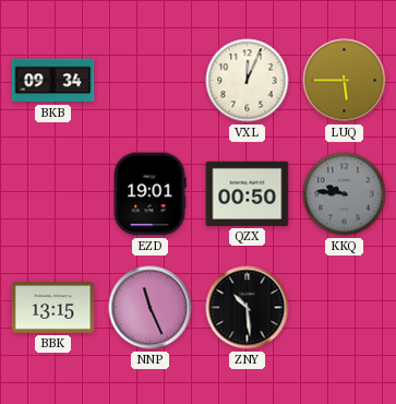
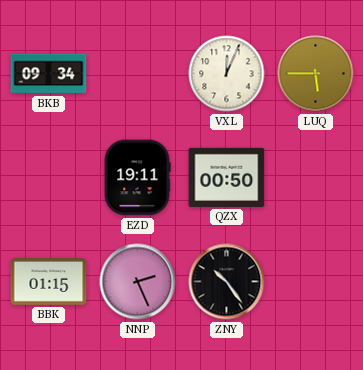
EZD: 19:01 -> 19:11
KKQ: 9:46 -> none
BBK: 13:15 -> 01:15
NNP: 11:26 -> 2:26
ZNY: 10:29 -> 10:24
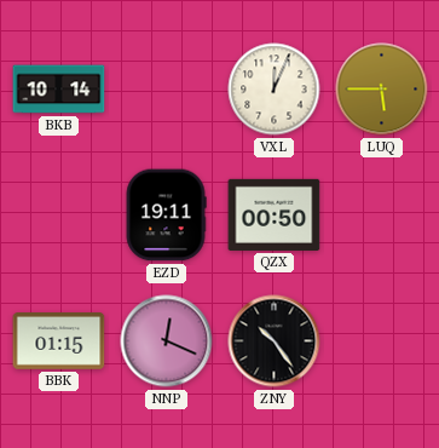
BKB: 09:34 -> 10:14
NNP: 2:26 -> 12:19
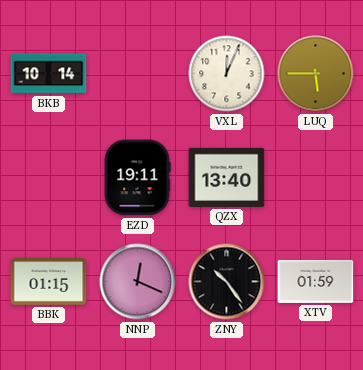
QZX: 00:50 -> 13:40
XTV: none -> 01:59
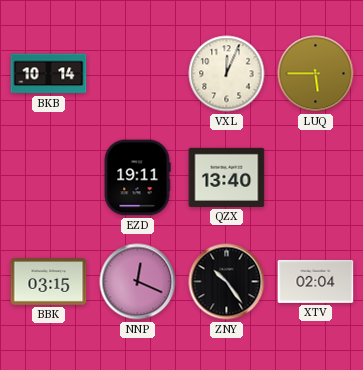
BBK: 01:15 -> 03:15
XTV: 01:59 -> 02:04
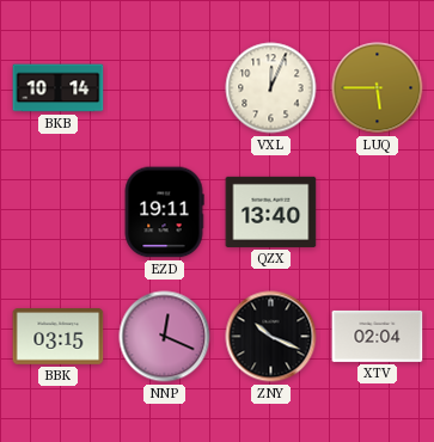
ZNY: 10:24 -> 10:19
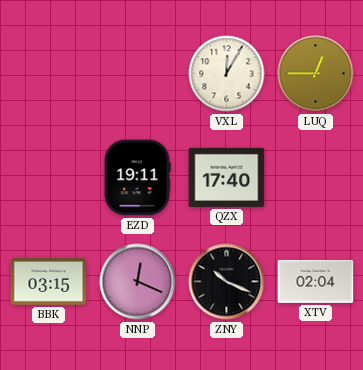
BKB: 10:14 -> none
VXL: 12:04 -> 12:05
LUQ: 5:45 -> 12:45
QZX: 13:40 -> 17:40
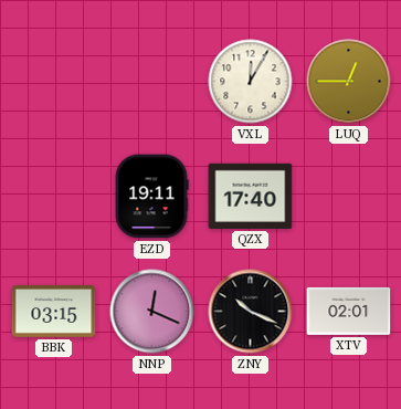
XTV: 02:04 -> 02:01
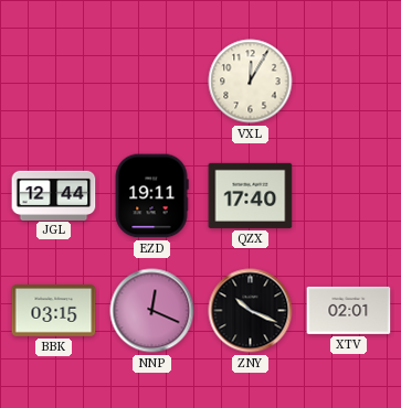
LUQ: 12:45 -> none
JGL: none -> 12:44
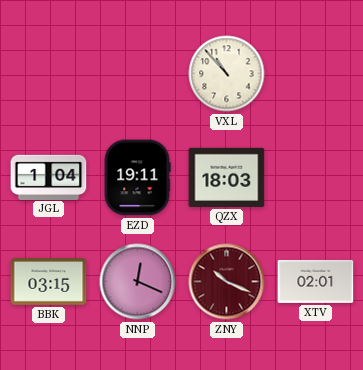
VXL: 12:05 -> 10:53
JGL: 12:44 -> 1:04
QZX: 17:40 -> 18:03
ZNY dial: black -> burgundy
